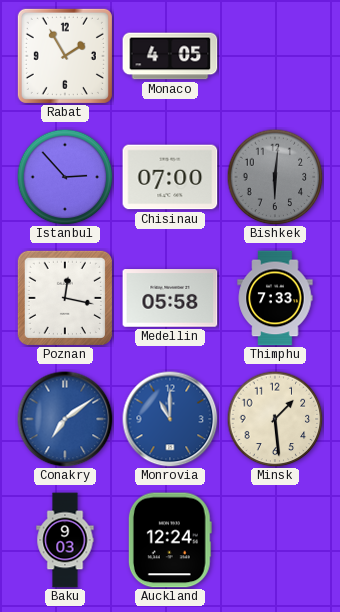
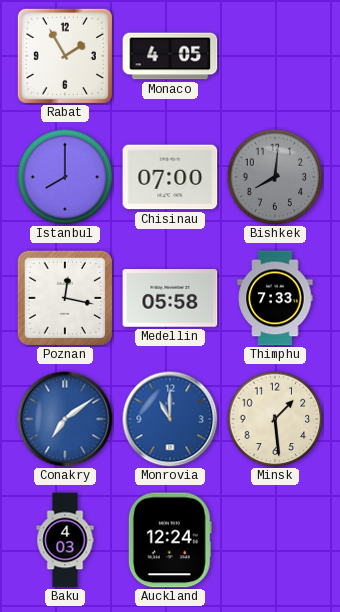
Istanbul: 2:53 -> 8:00
Bishkek: 6:01 -> 8:01
Baku: 9:03 -> 4:03
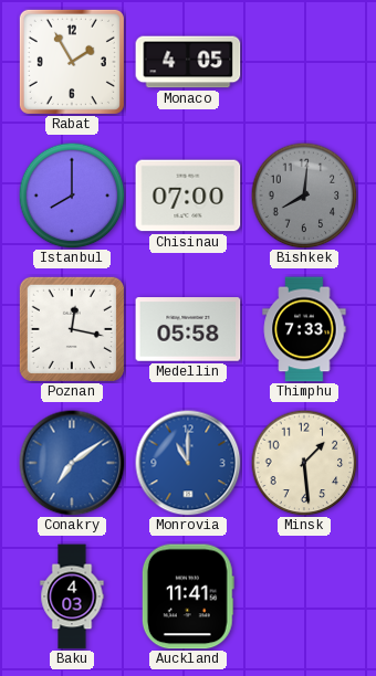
Auckland: 12:24 -> 11:41
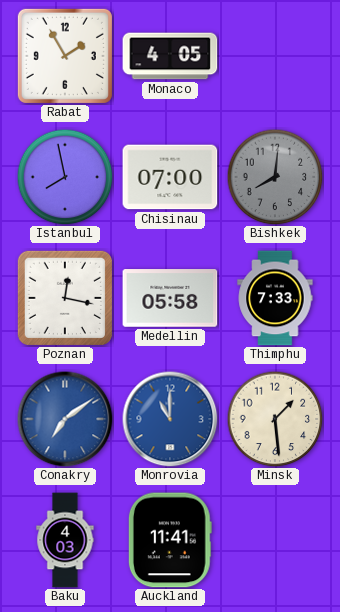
Istanbul: 8:00 -> 7:58
